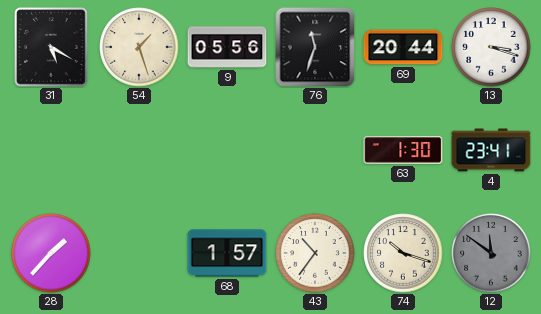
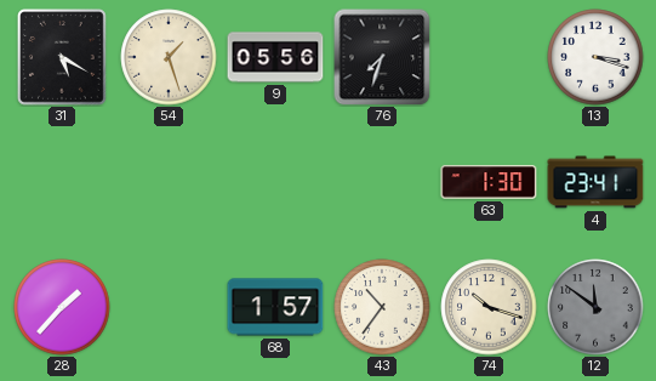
76: 11:33 -> 7:33
69: 20:44 -> none
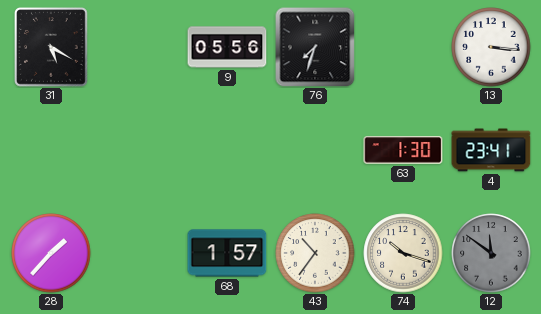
54: 1:27 -> none
13: 3:18 -> 3:16
